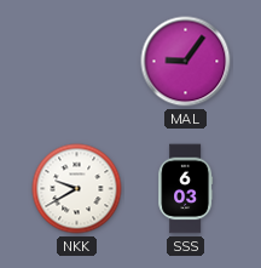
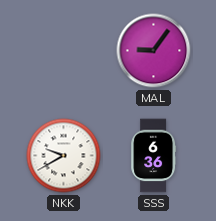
SSS: 6:03 -> 6:36
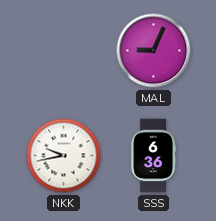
MAL: 9:06 -> 9:04
NKK: 9:40 -> 9:43
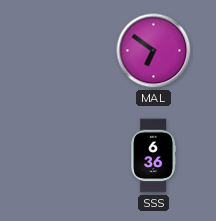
MAL: 9:04 -> 6:51
NKK: 9:43 -> none
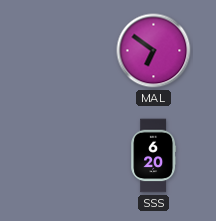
SSS: 6:36 -> 6:20
